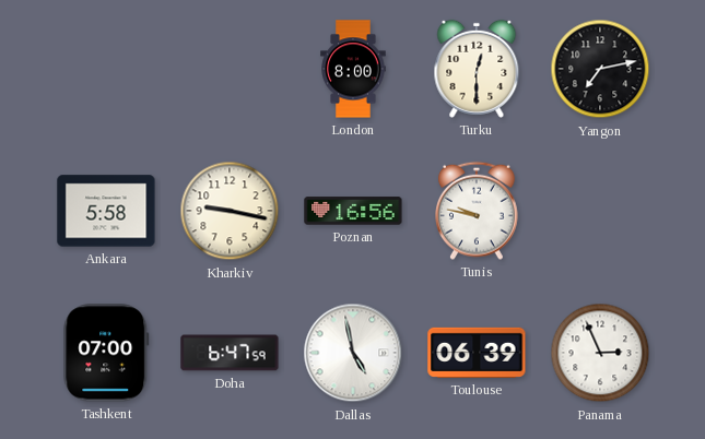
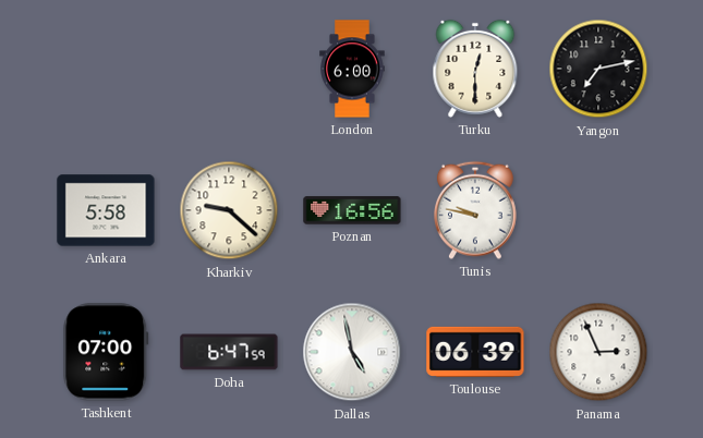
London: 8:00 -> 6:00
Kharkiv: 9:17 -> 9:22
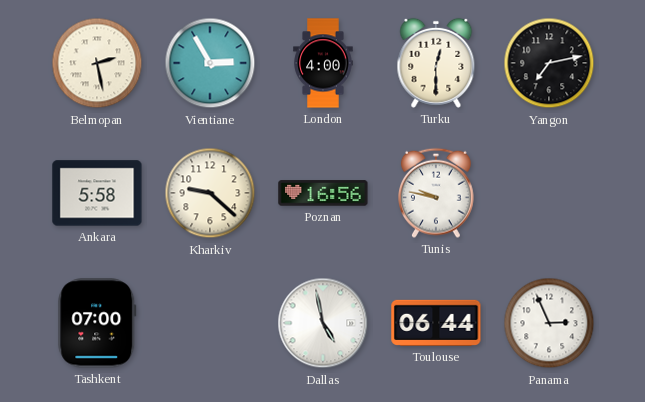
Belmopan: none -> 2:28
Vientiane: none -> 2:55
London: 6:00 -> 4:00
Doha: 6:47 -> none
Toulouse: 06:39 -> 06:44
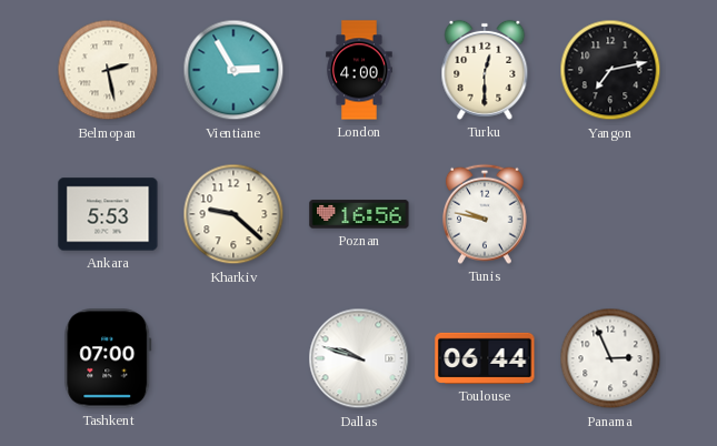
Ankara: 5:58 -> 5:53
Dallas: 4:58 -> 9:48
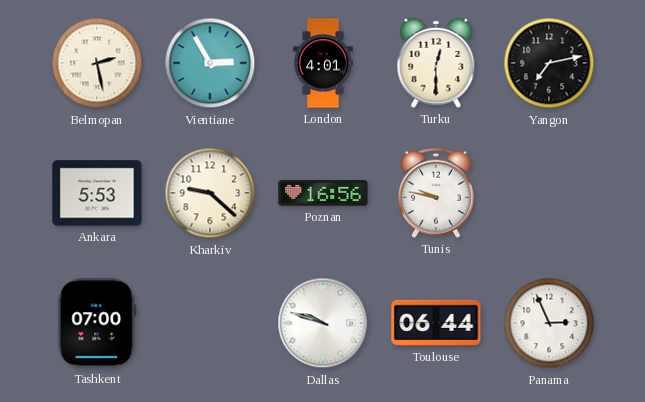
London: 4:00 -> 4:01
